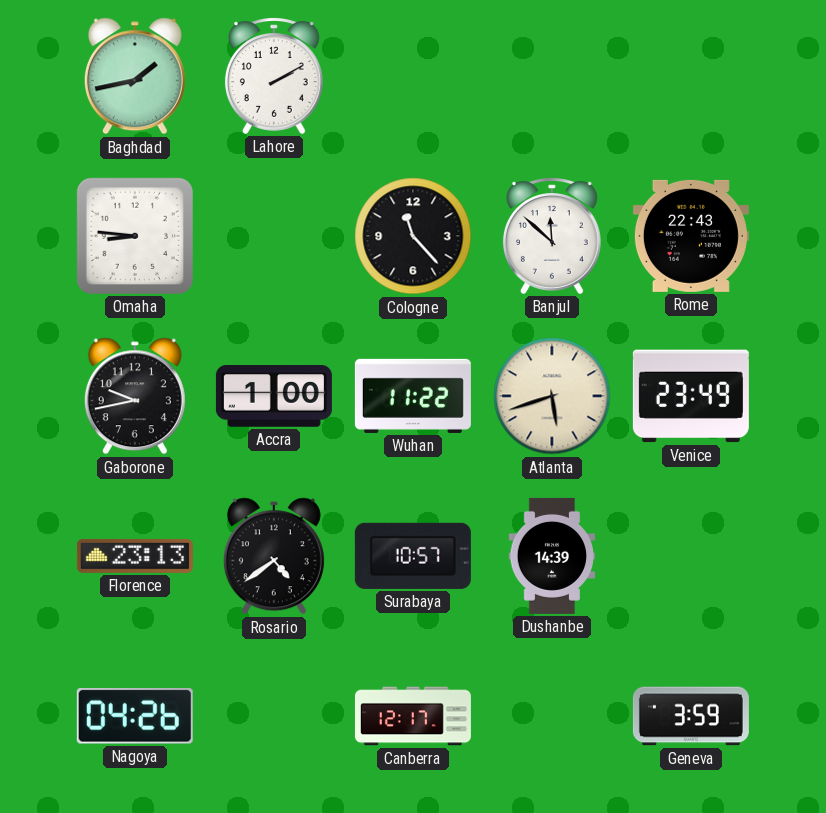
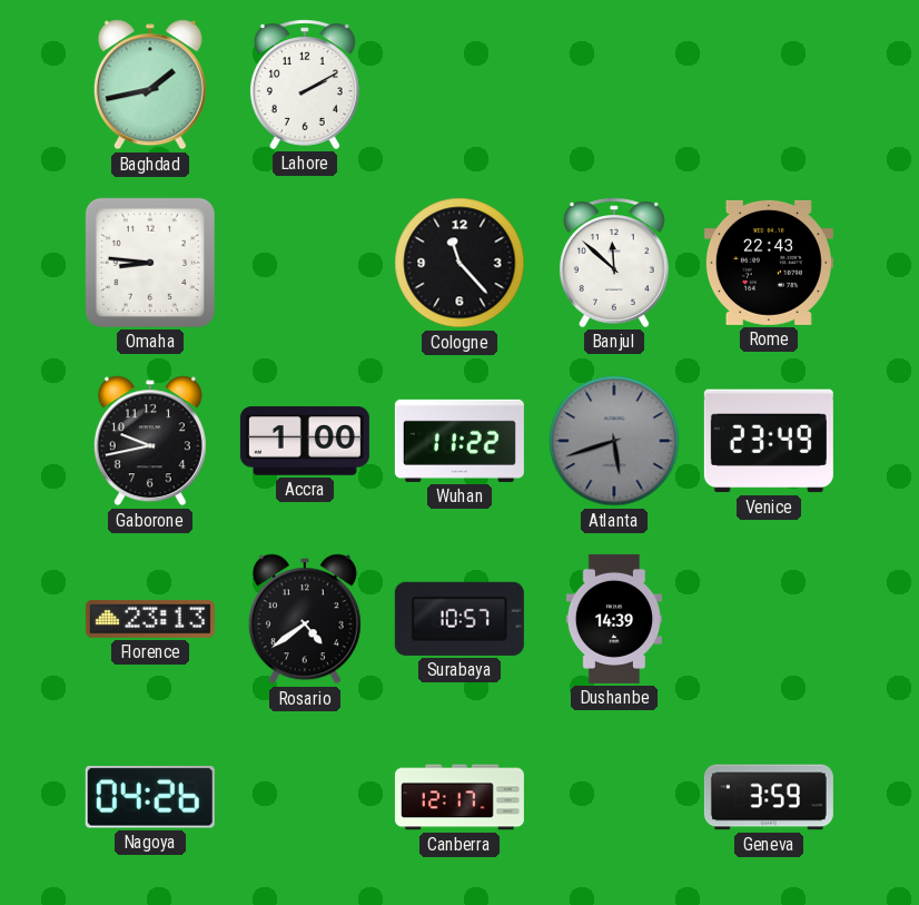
Atlanta dial: cream -> grey
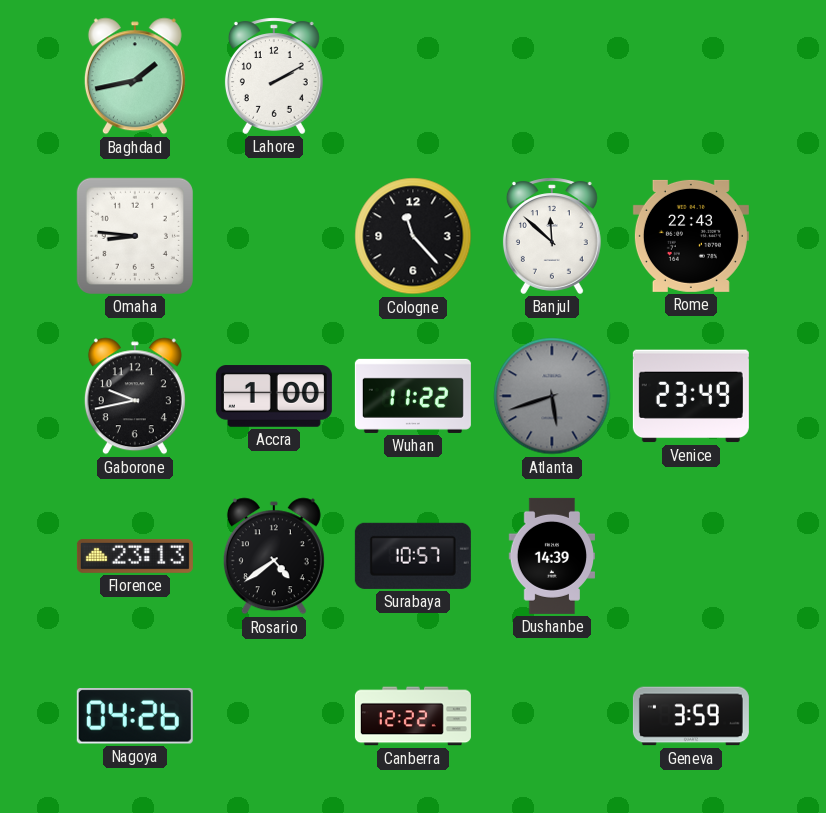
Canberra: 12:17 -> 12:22
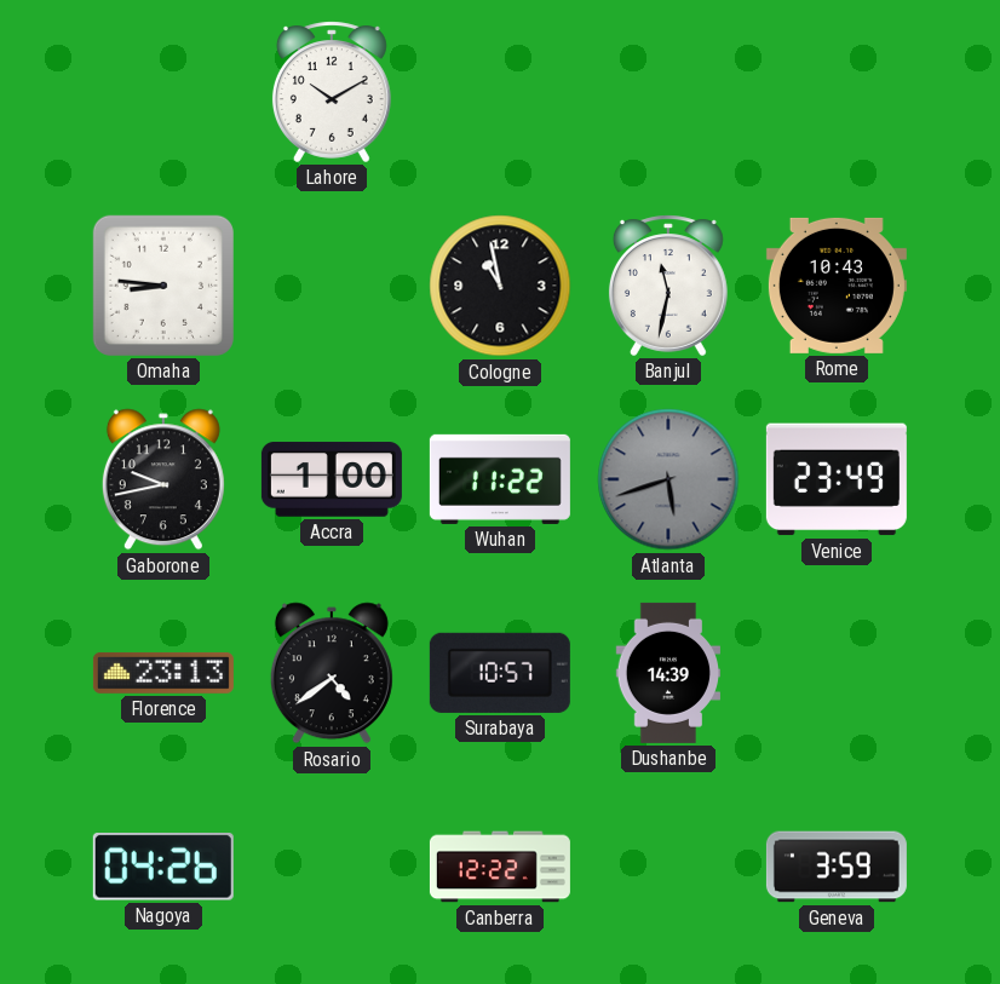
Baghdad: 1:43 -> none
Lahore: 2:10 -> 10:10
Cologne: 11:23 -> 10:58
Banjul: 11:52 -> 11:32
Rome: 22:43 -> 10:43
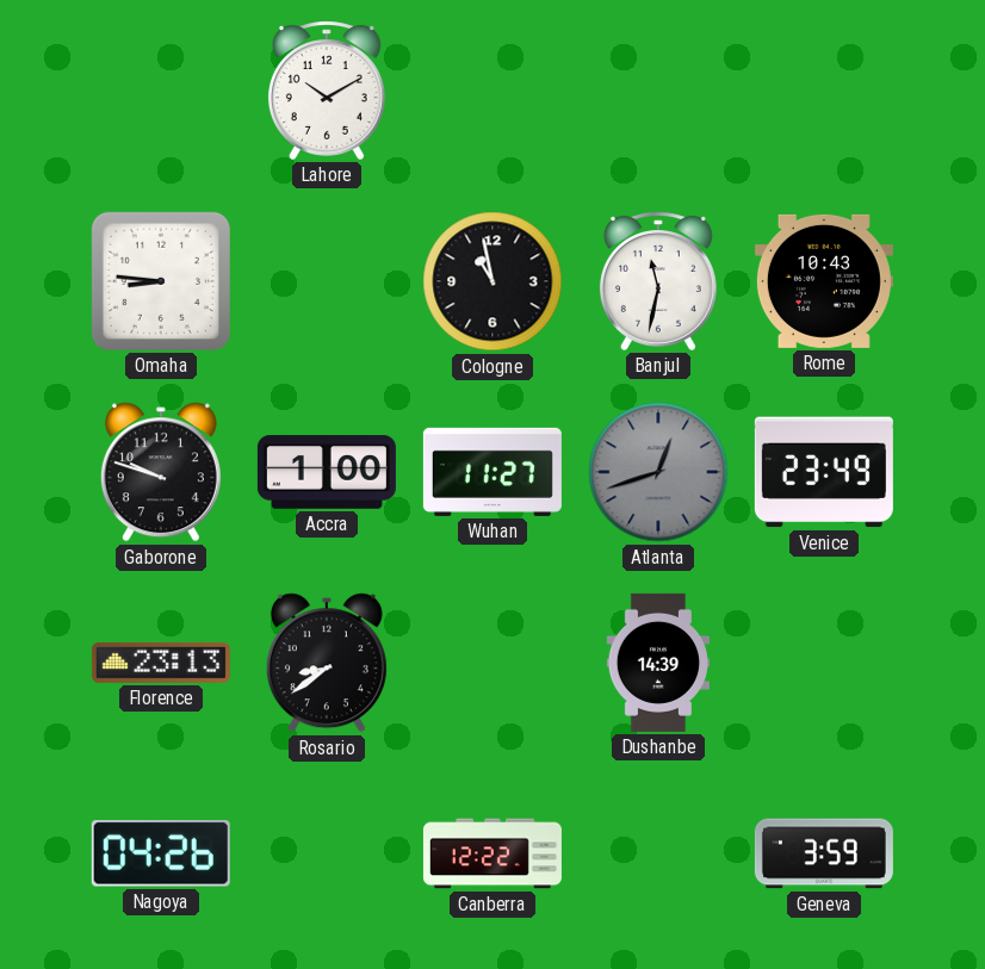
Gaborone: 9:43 -> 9:48
Wuhan: 11:22 -> 11:27
Atlanta: 5:42 -> 12:42
Rosario: 4:39 -> 8:39
Surabaya: 10:57 -> none
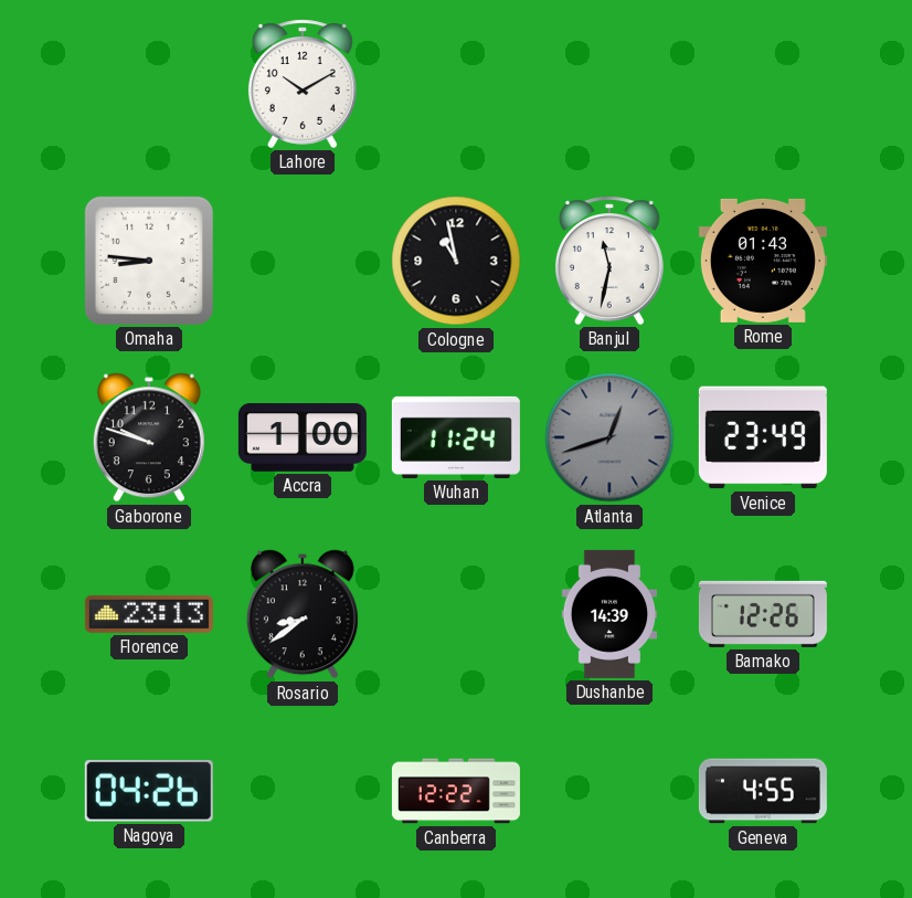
Rome: 10:43 -> 01:43
Wuhan: 11:27 -> 11:24
Bamako: none -> 12:26
Geneva: 3:59 -> 4:55
